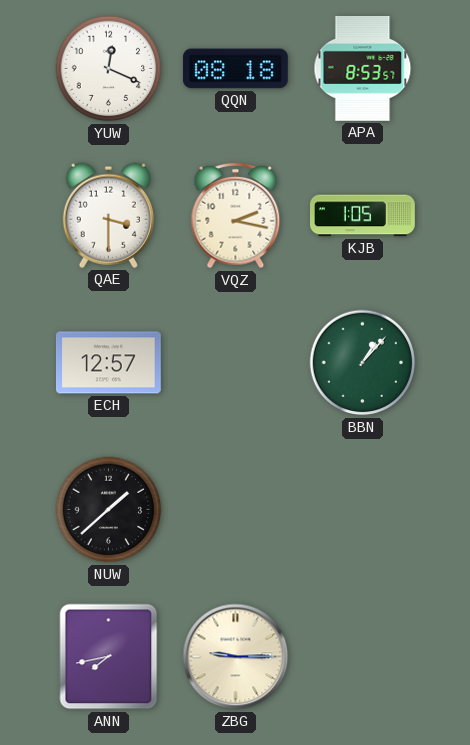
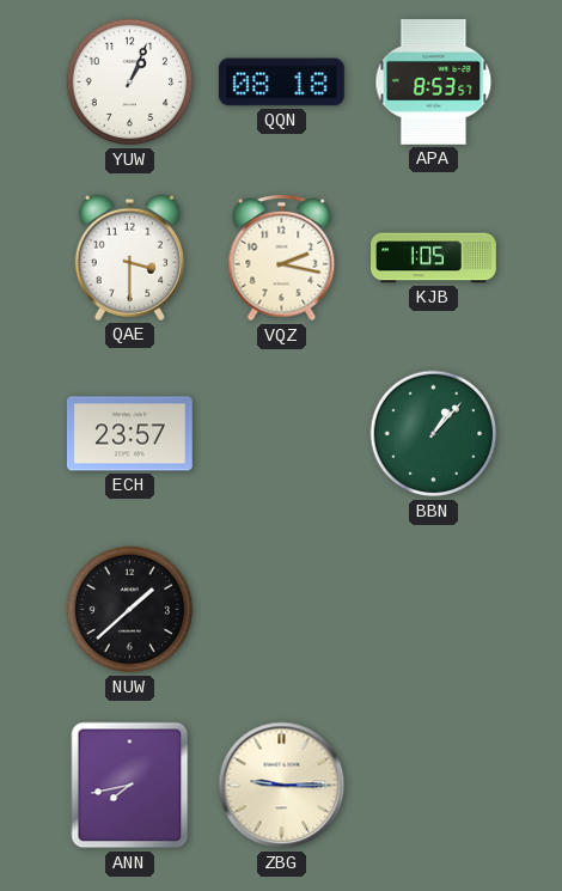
YUW: 12:19 -> 1:04
ECH: 12:57 -> 23:57
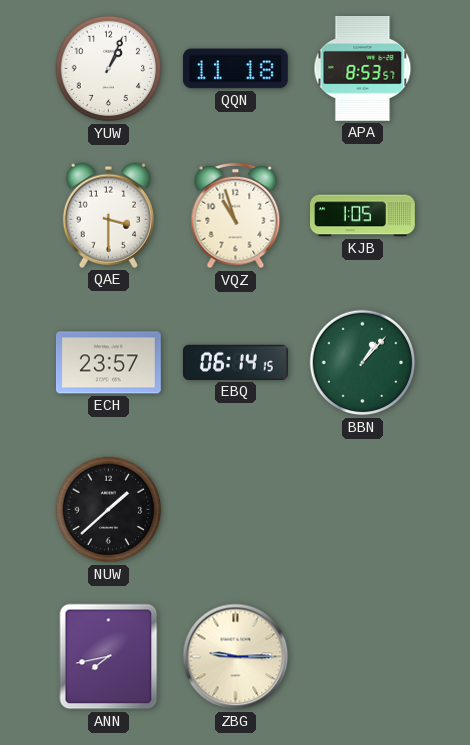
QQN: 08:18 -> 11:18
VQZ: 2:17 -> 10:57
EBQ: none -> 06:14
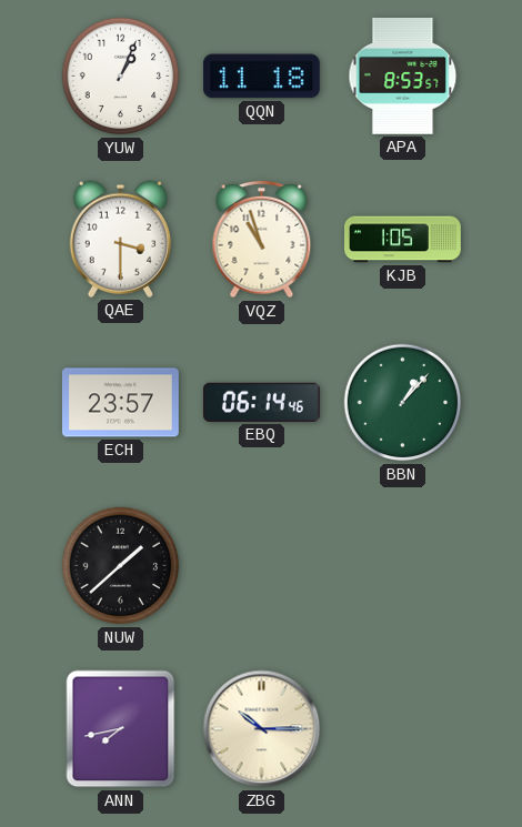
EBQ: 06:14:15 -> 06:14:46
ZBG: 9:15 -> 10:15
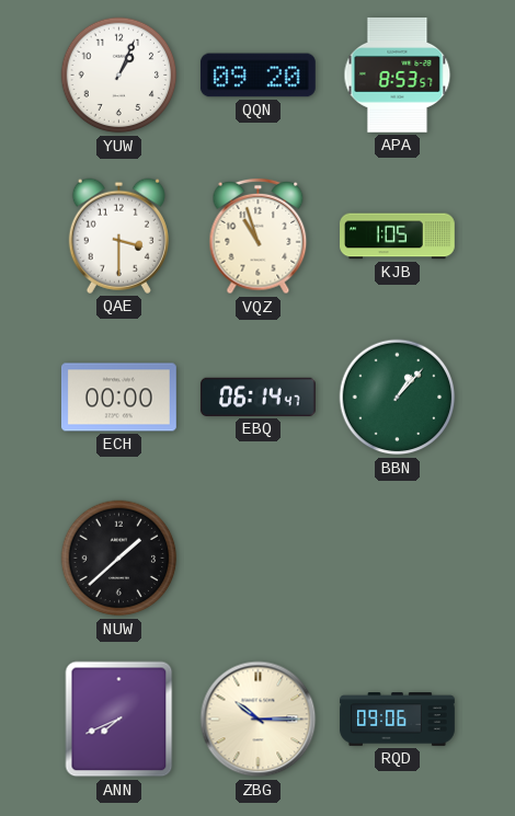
QQN: 11:18 -> 09:20
ECH: 23:57 -> 00:00
EBQ: 06:14:46 -> 06:14:47
ANN: 7:43 -> 7:41
RQD: none -> 09:06
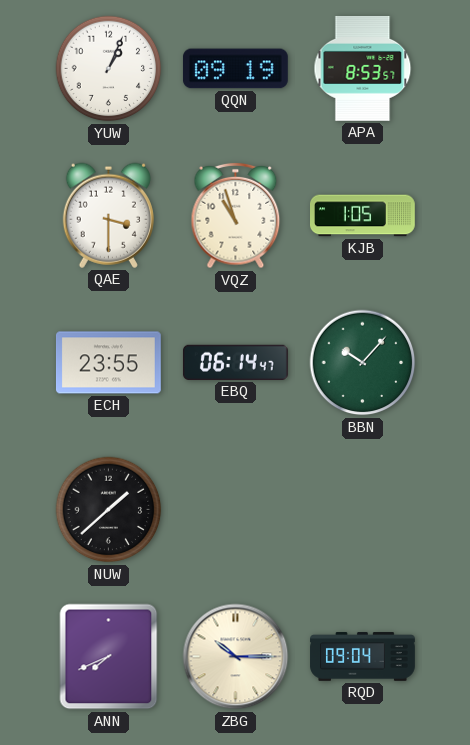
QQN: 09:20 -> 09:19
ECH: 00:00 -> 23:55
BBN: 1:07 -> 10:07
RQD: 09:06 -> 09:04
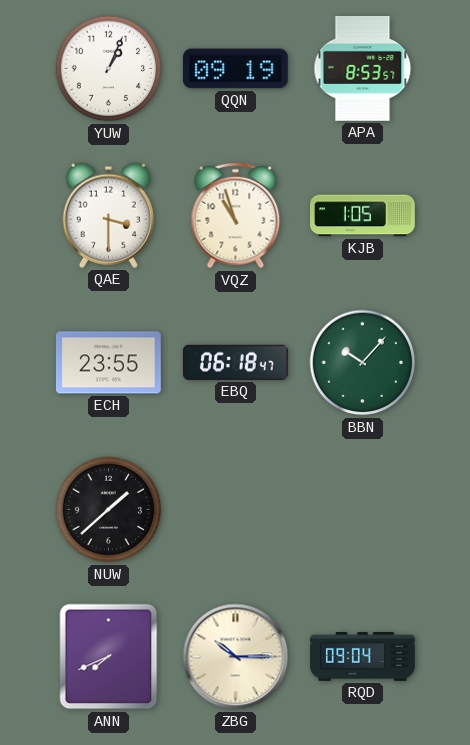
EBQ: 06:14 -> 06:18
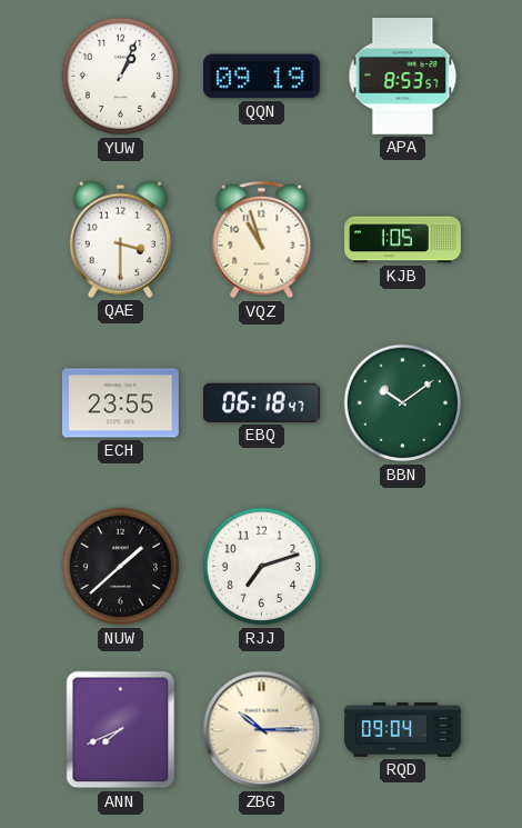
BBN: 10:07 -> 10:09
RJJ: none -> 7:12
